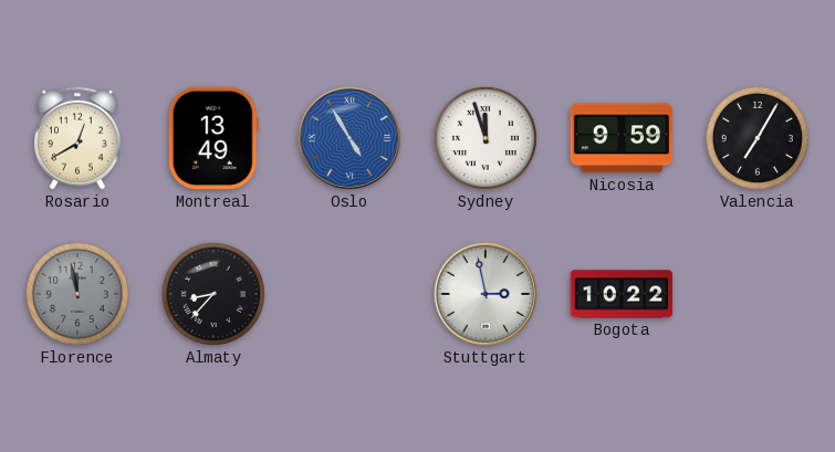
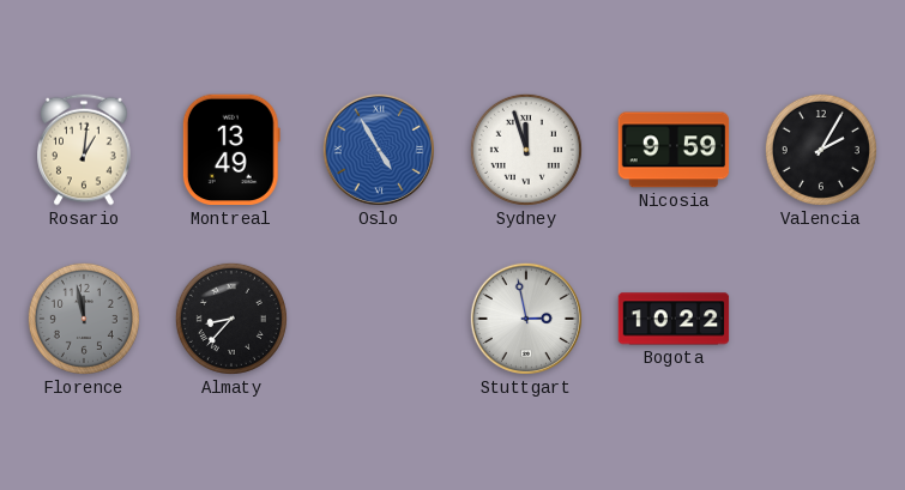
Rosario: 12:40 -> 1:01
Valencia: 7:05 -> 2:05
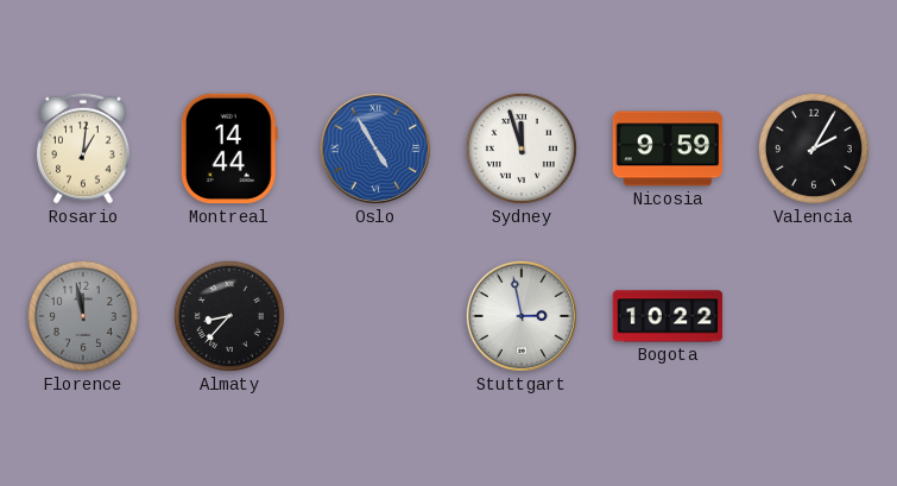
Montreal: 13:49 -> 14:44
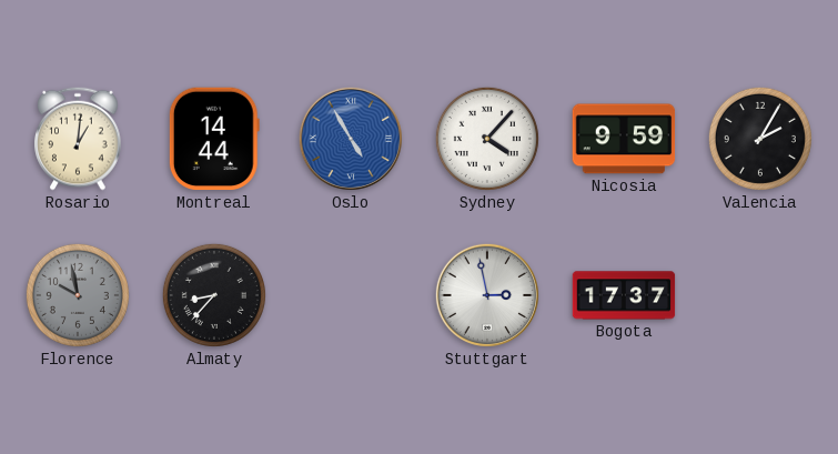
Sydney: 11:57 -> 4:07
Florence: 11:58 -> 9:58
Bogota: 10:22 -> 17:37
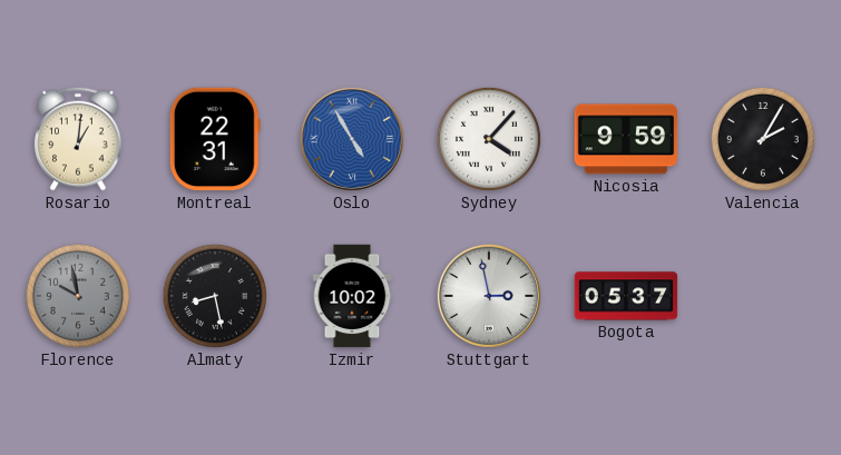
Montreal: 14:44 -> 22:31
Almaty: 8:37 -> 8:28
Izmir: none -> 10:02
Bogota: 17:37 -> 05:37
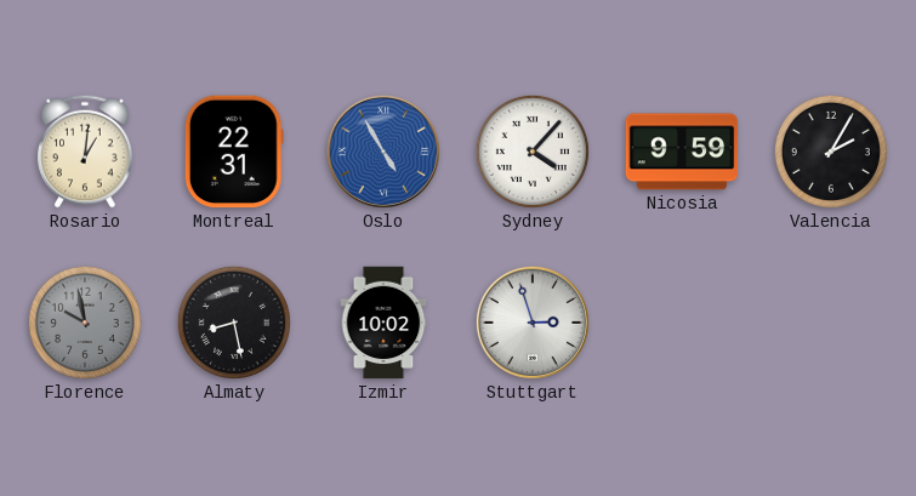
Stuttgart: 2:58 -> 2:57
Bogota: 05:37 -> none
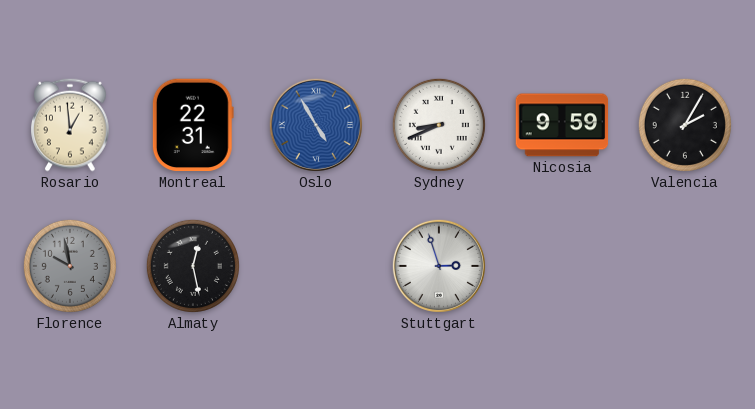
Rosario: 1:01 -> 12:59
Sydney: 4:07 -> 8:41
Almaty: 8:28 -> 12:28
Izmir: 10:02 -> none
